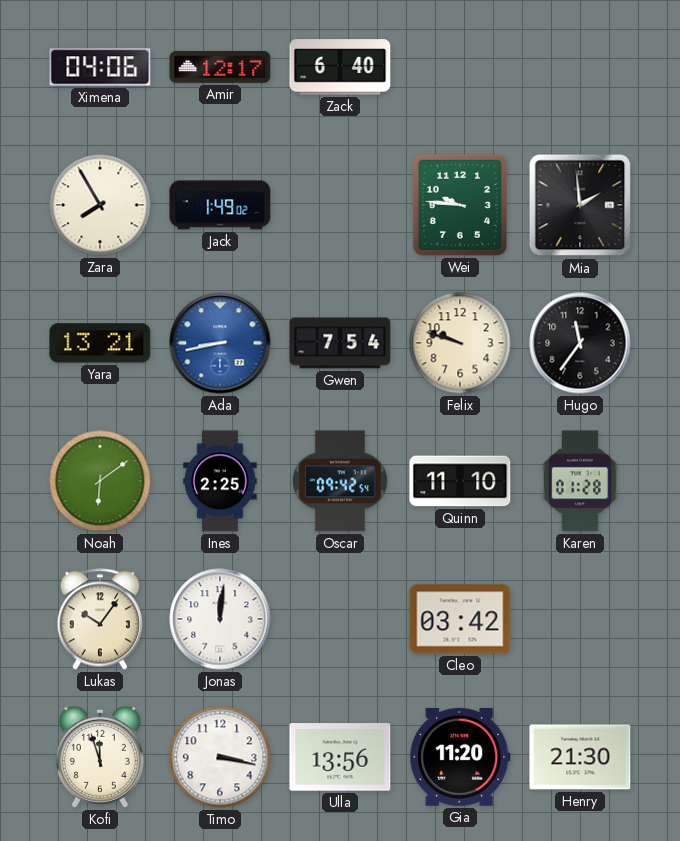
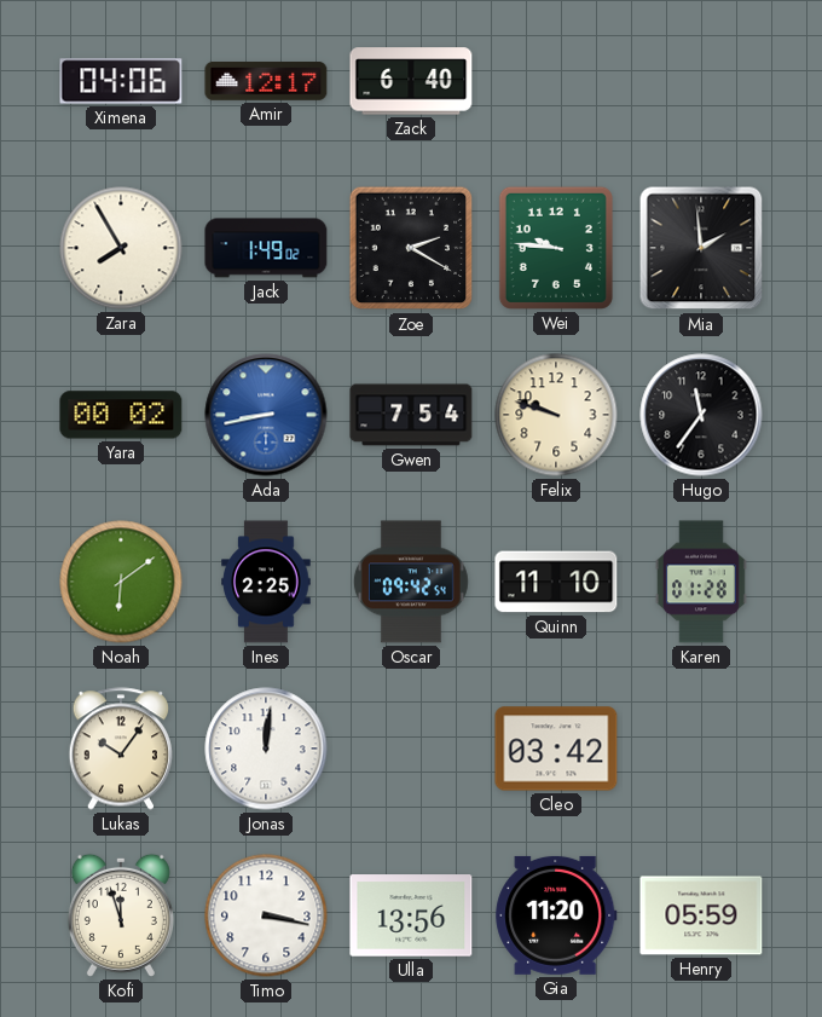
Zoe: none -> 2:20
Yara: 13:21 -> 00:02
Henry: 21:30 -> 05:59
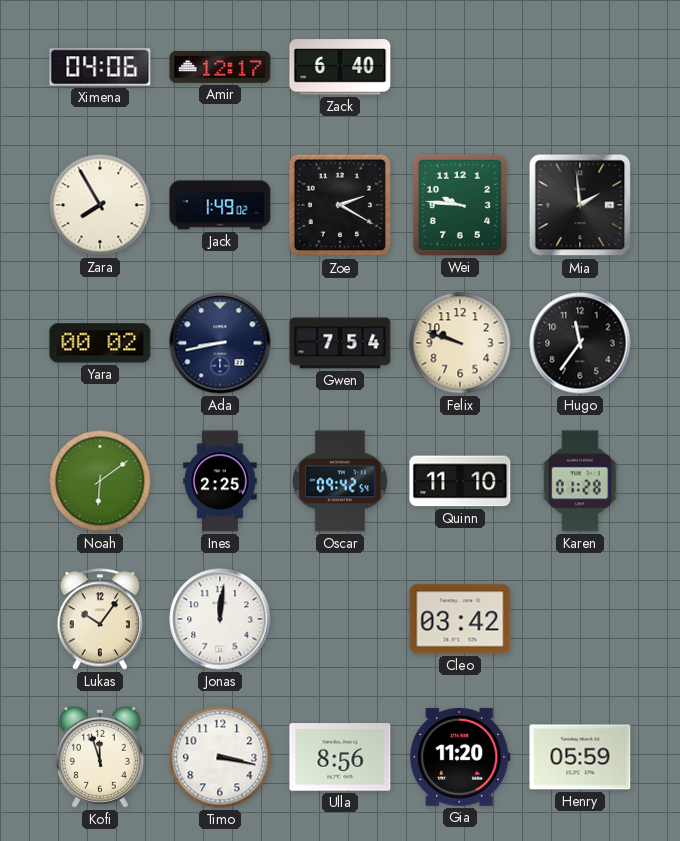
Ada dial: blue -> navy
Ulla: 13:56 -> 8:56
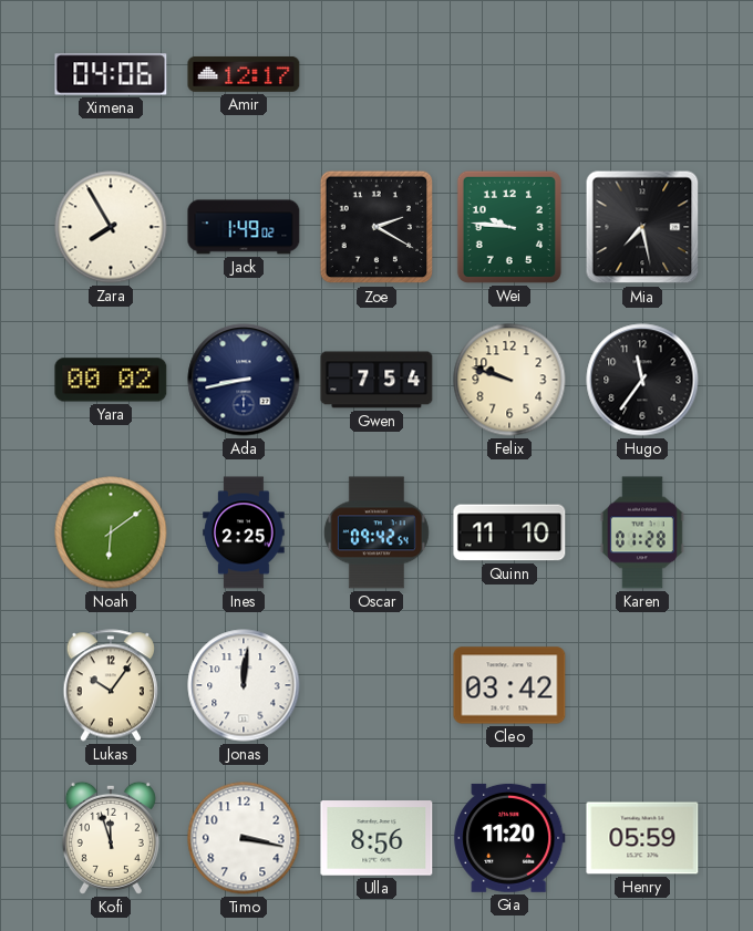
Zack: 6:40 -> none
Mia: 1:59 -> 7:28
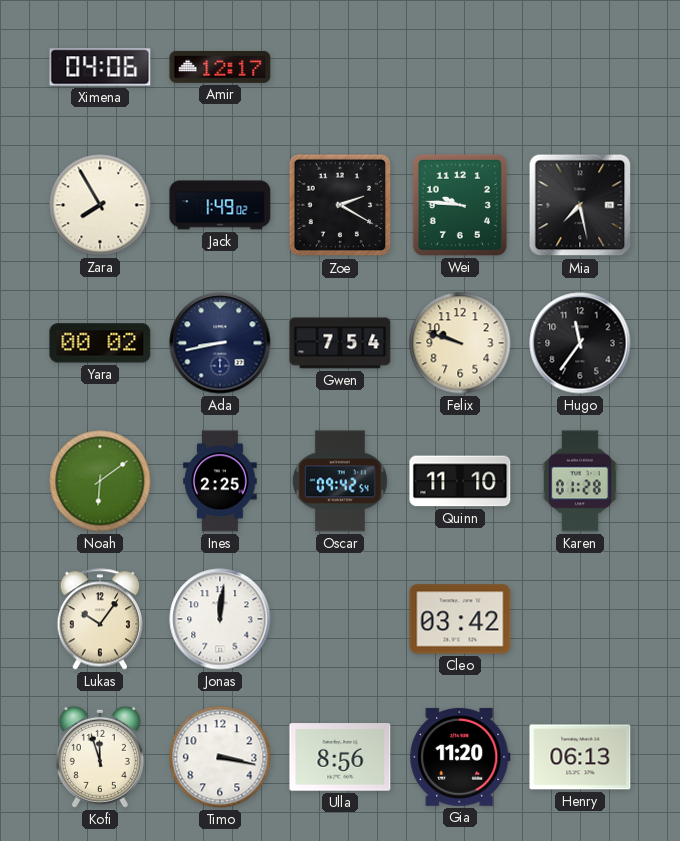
Henry: 05:59 -> 06:13
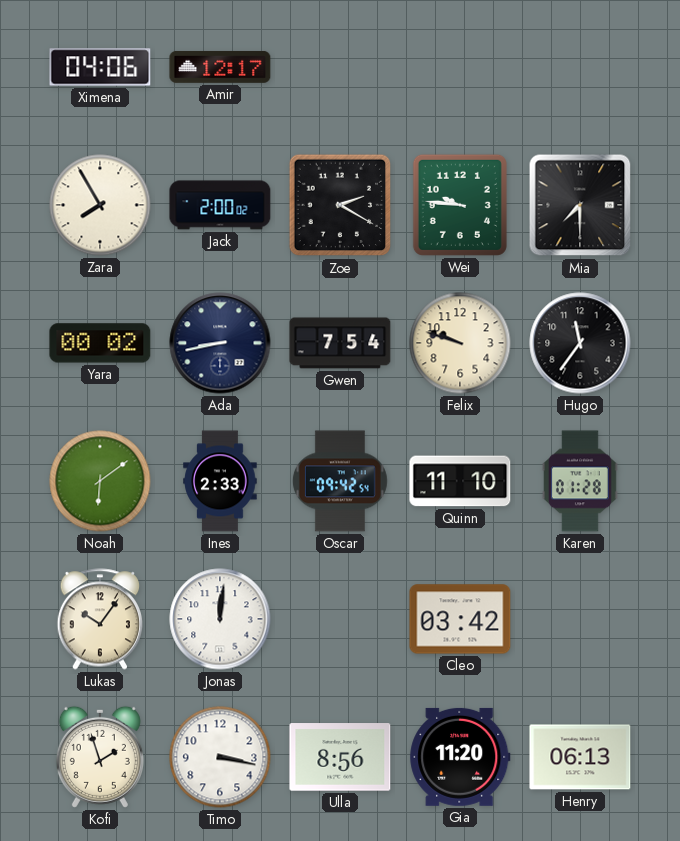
Jack: 1:49 -> 2:00
Mia: 7:28 -> 7:30
Ines: 2:25 -> 2:33
Kofi: 11:57 -> 1:57
